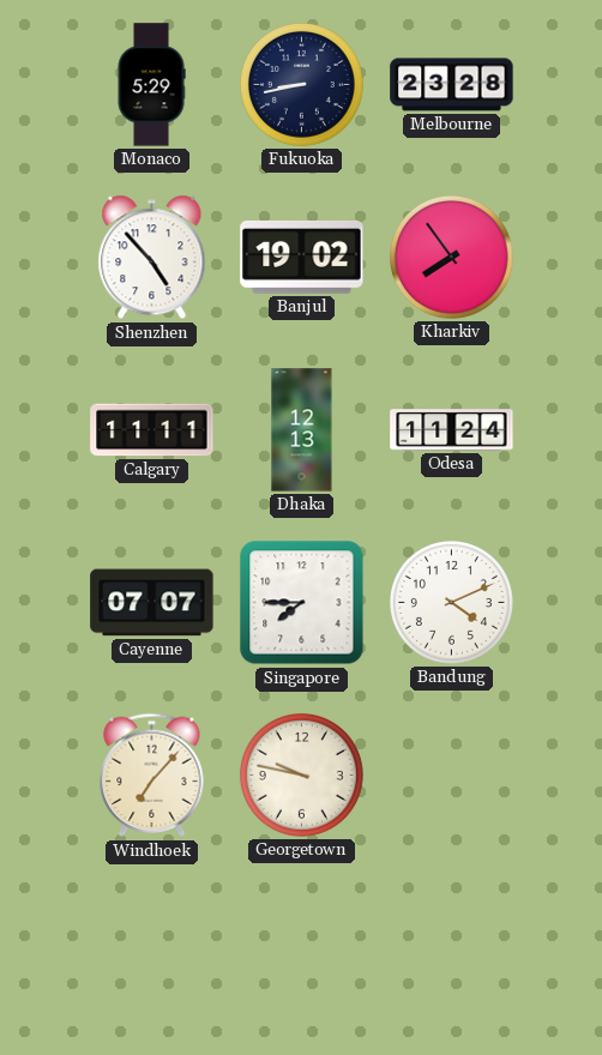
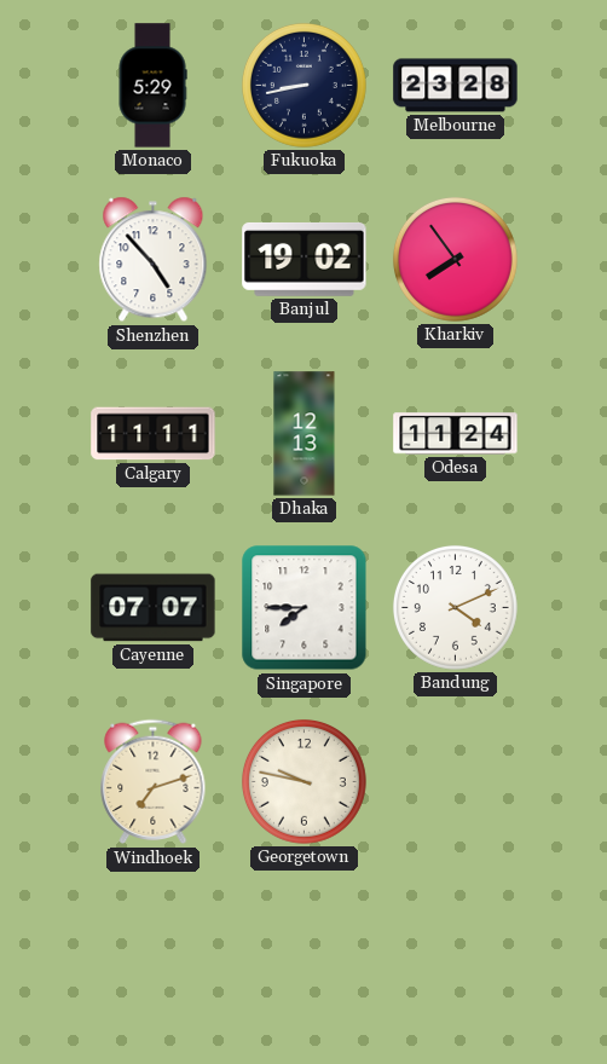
Windhoek: 7:07 -> 7:12
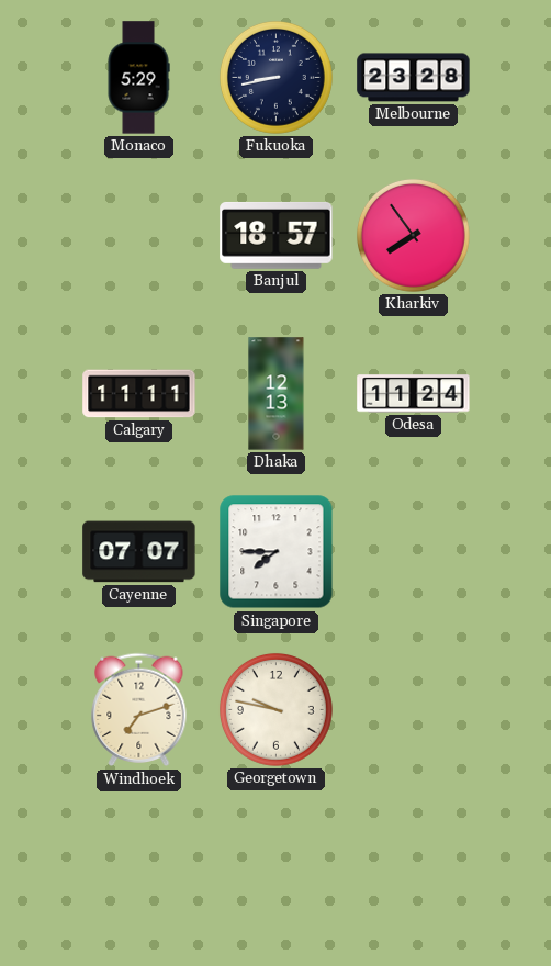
Shenzhen: 4:53 -> none
Banjul: 19:02 -> 18:57
Bandung: 4:11 -> none
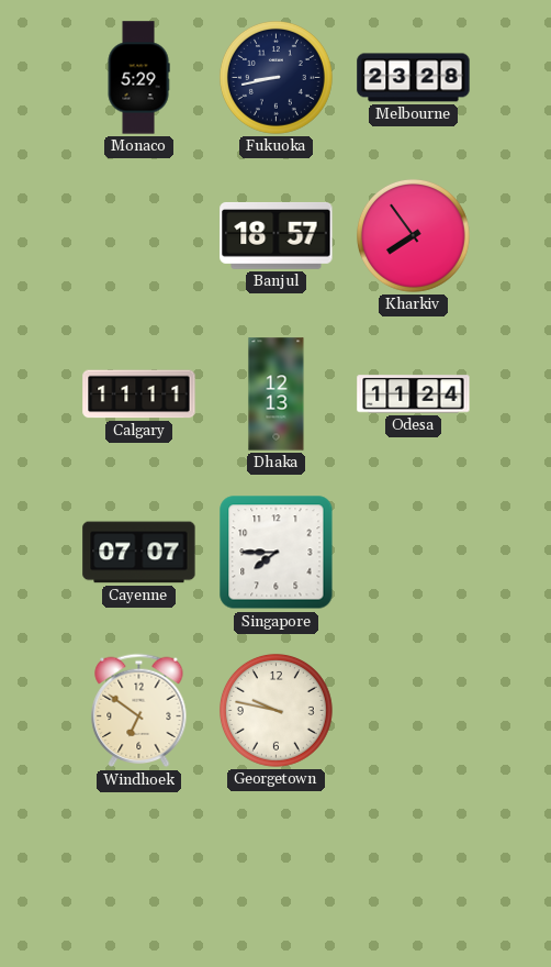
Windhoek: 7:12 -> 6:51
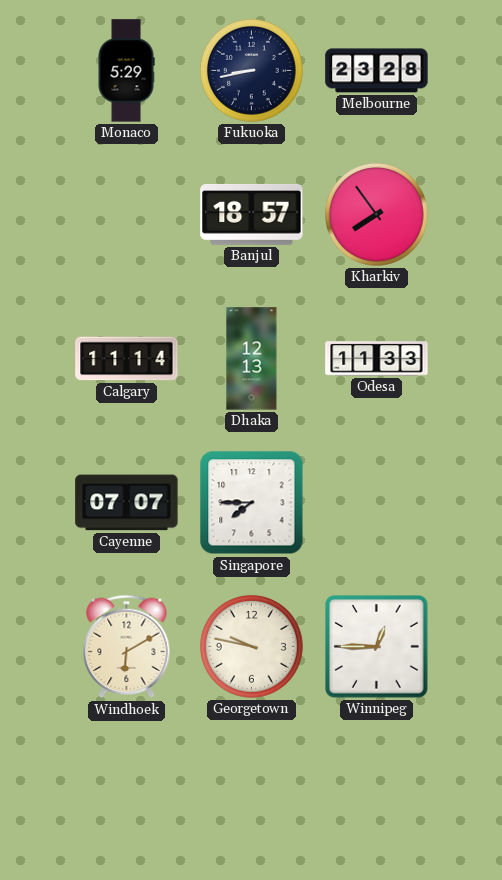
Calgary: 11:11 -> 11:14
Odesa: 11:24 -> 11:33
Windhoek: 6:51 -> 6:10
Winnipeg: none -> 12:45
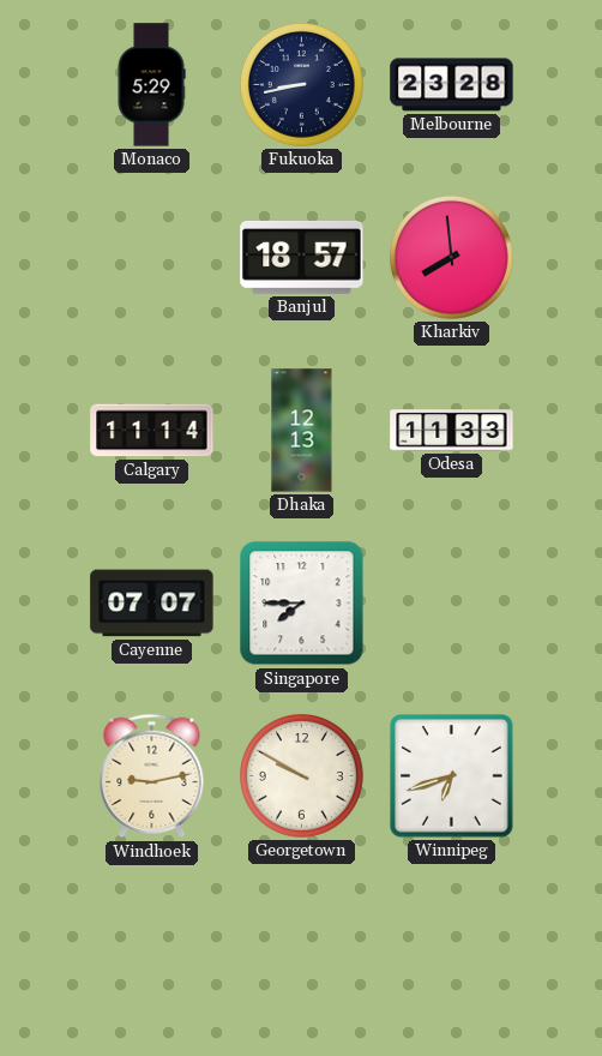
Kharkiv: 7:54 -> 7:59
Windhoek: 6:10 -> 9:13
Georgetown: 9:47 -> 9:50
Winnipeg: 12:45 -> 6:42
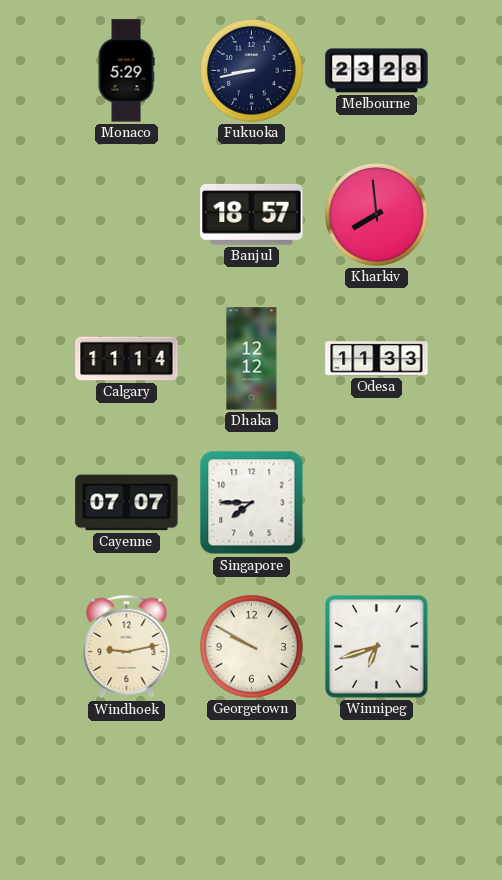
Dhaka: 12:13 -> 12:12
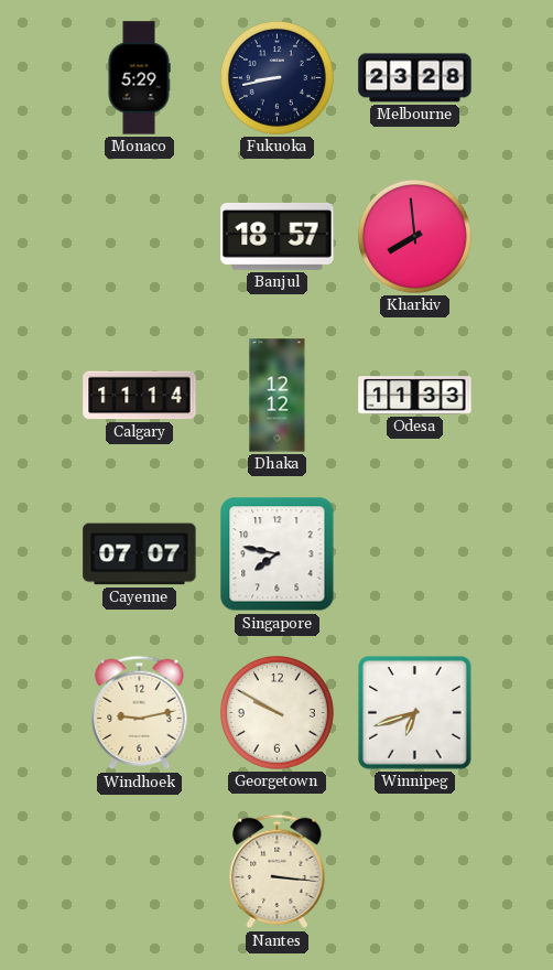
Singapore: 7:45 -> 7:47
Nantes: none -> 3:16
